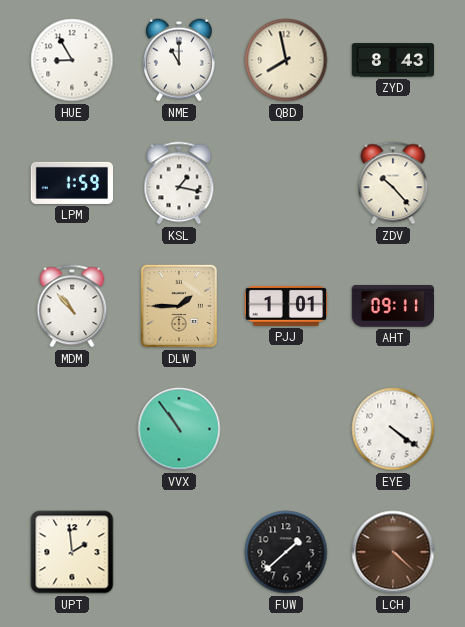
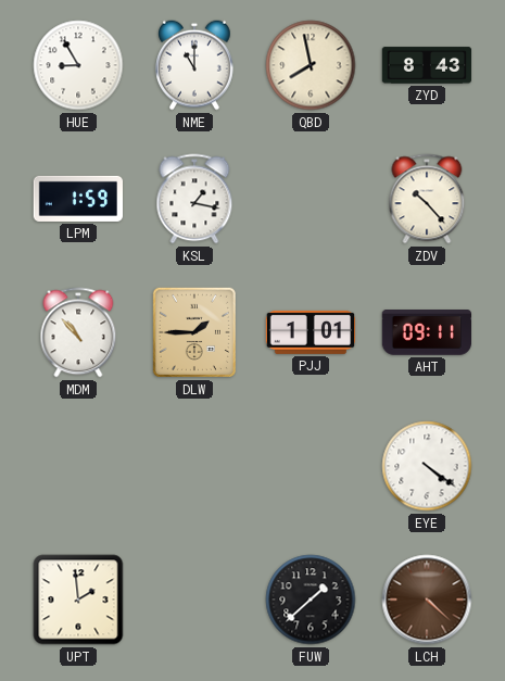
VVX: 10:54 -> none
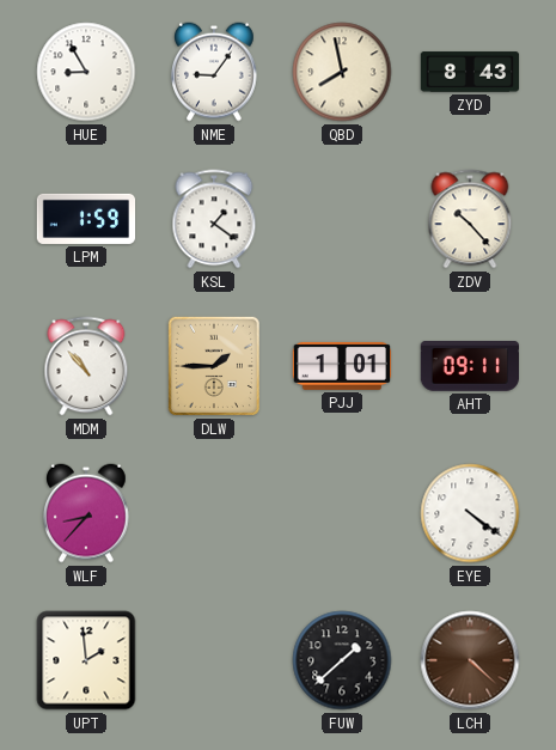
NME: 11:00 -> 9:06
KSL: 1:17 -> 1:21
WLF: none -> 8:37
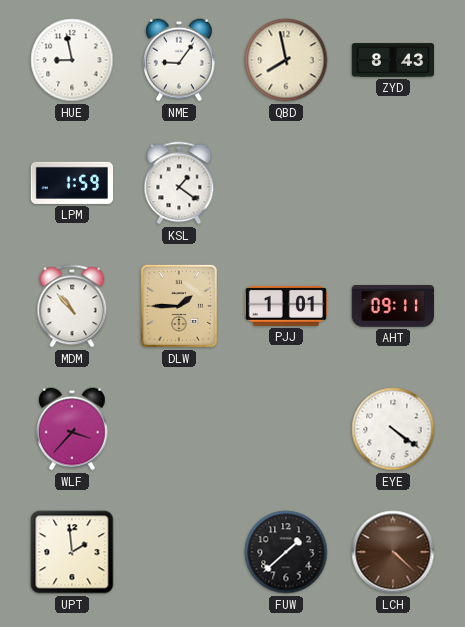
HUE: 8:55 -> 8:58
ZDV: 10:23 -> none
WLF: 8:37 -> 3:37
